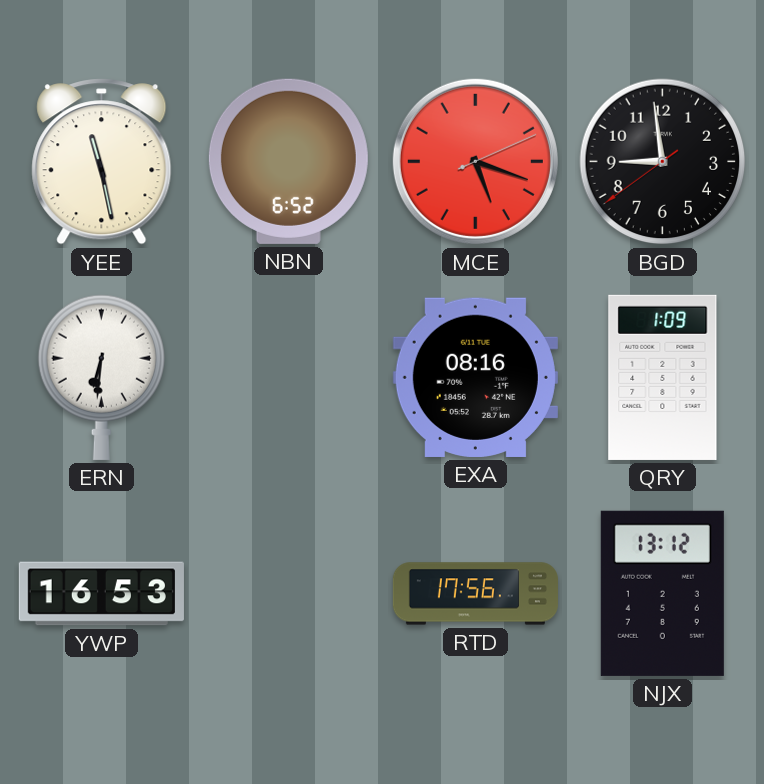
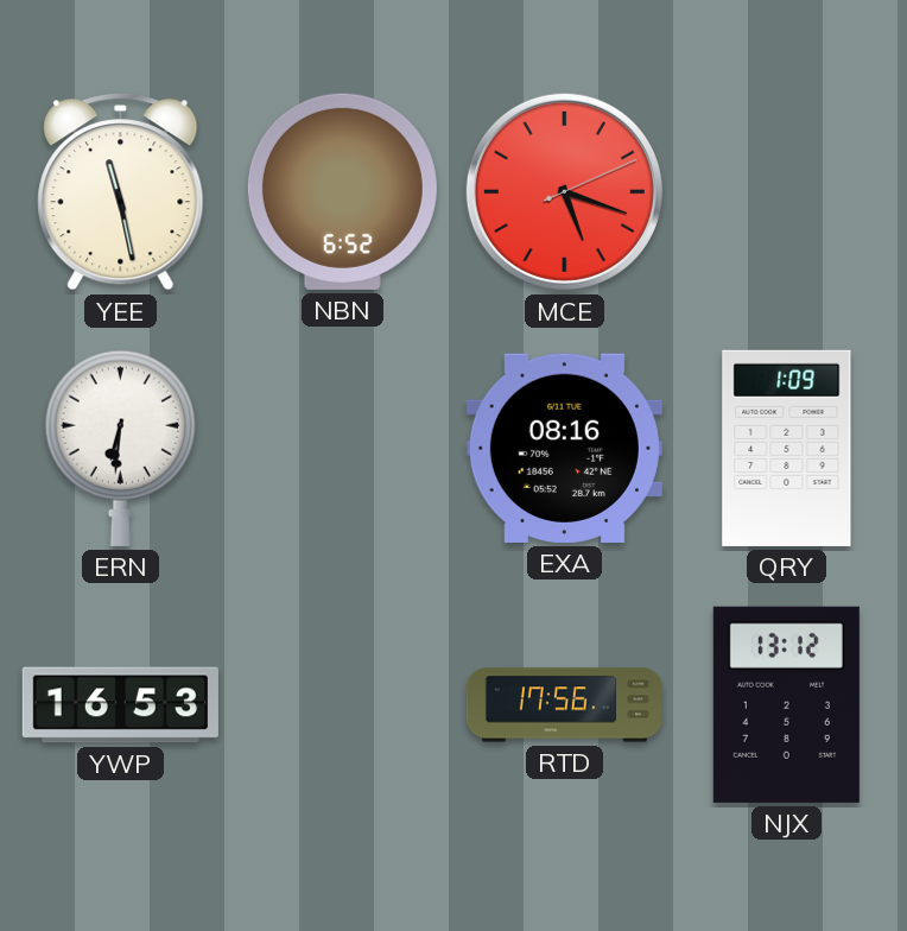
BGD: 8:58 -> none
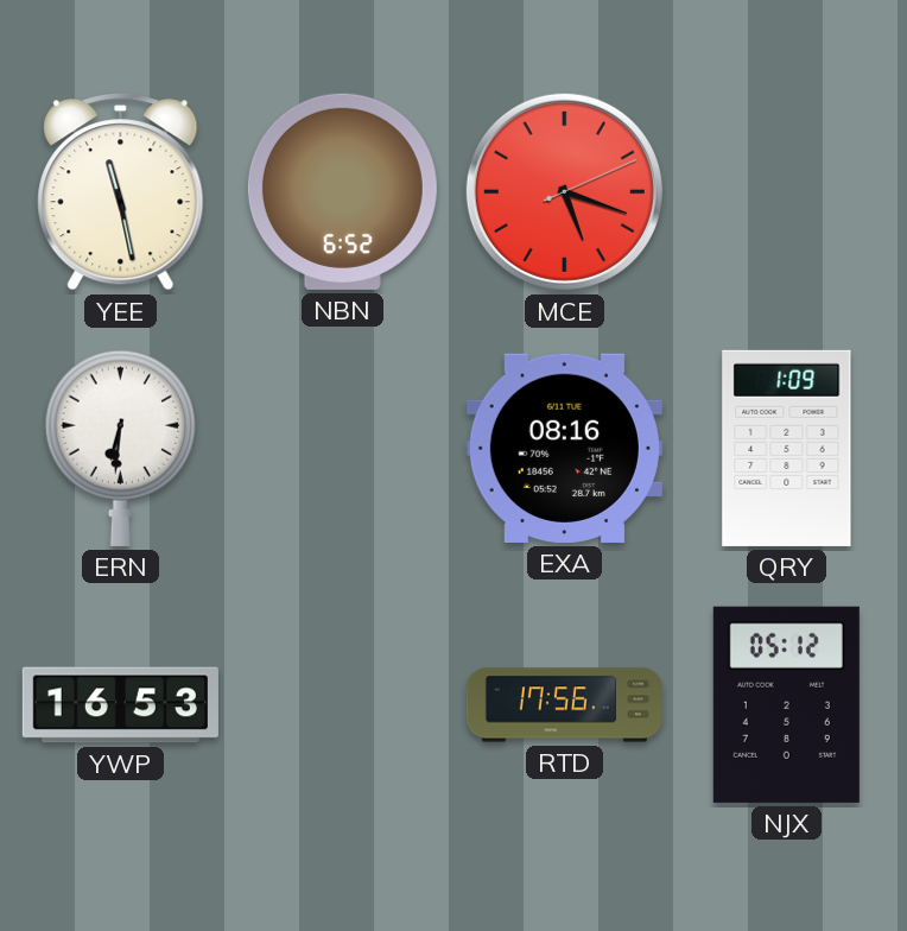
NJX: 13:12 -> 05:12
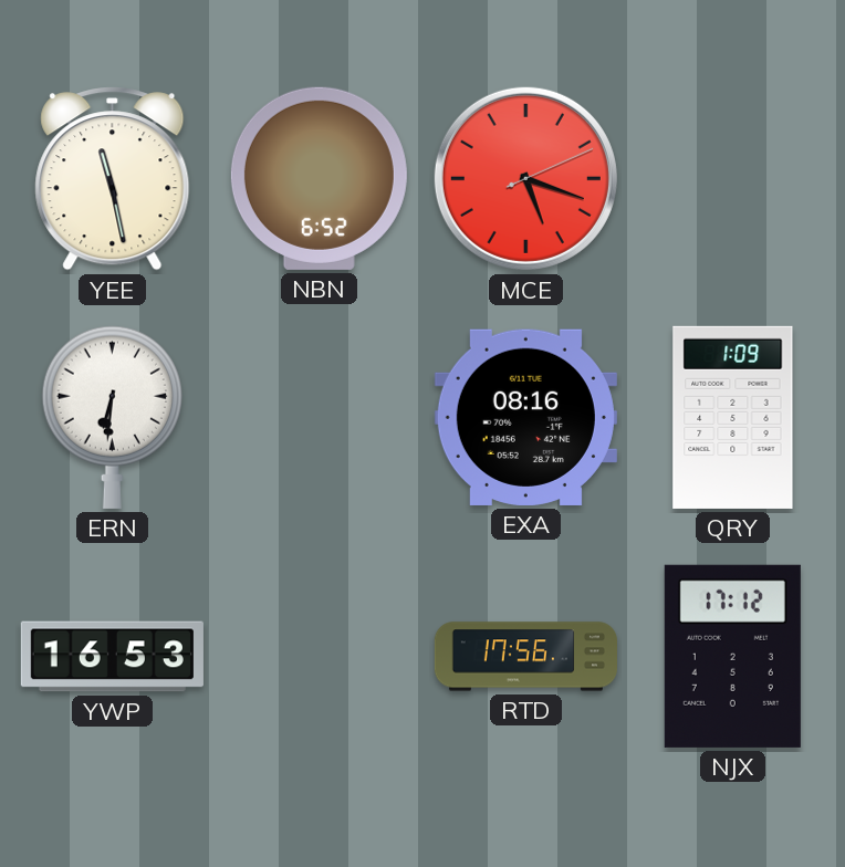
NJX: 05:12 -> 17:12
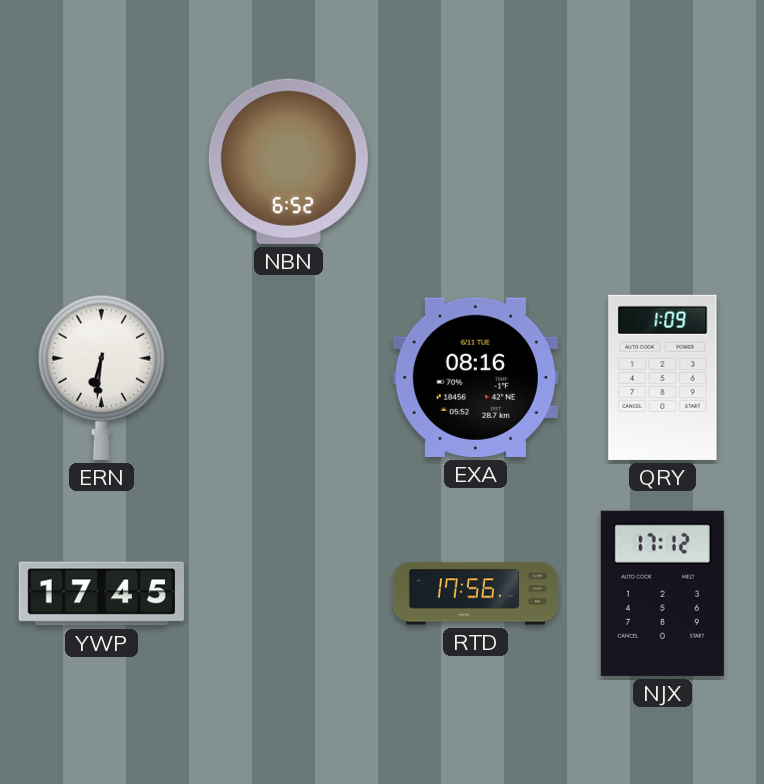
YEE: 11:28 -> none
MCE: 5:18 -> none
YWP: 16:53 -> 17:45
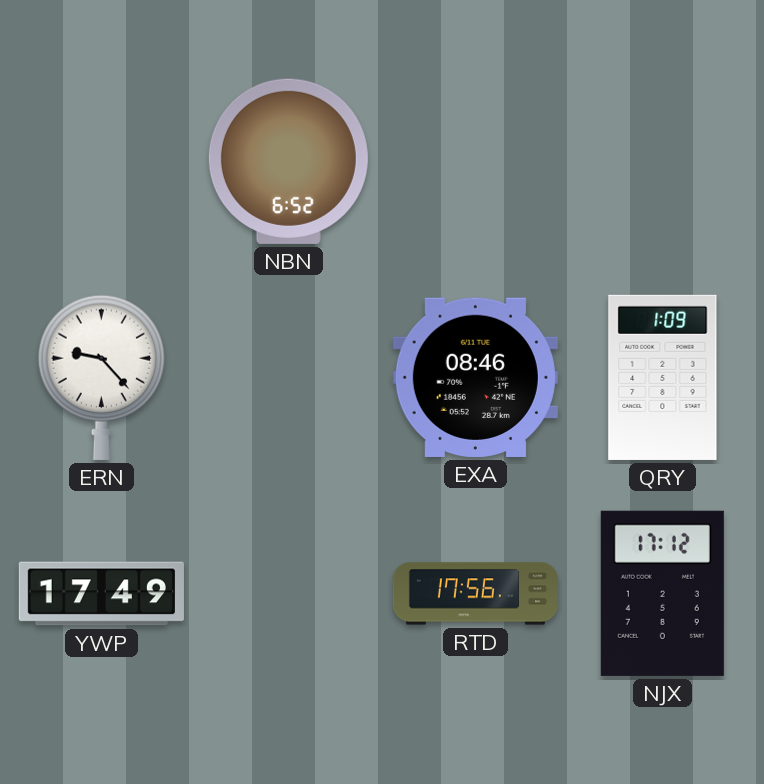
ERN: 6:31 -> 9:23
EXA: 08:16 -> 08:46
YWP: 17:45 -> 17:49
